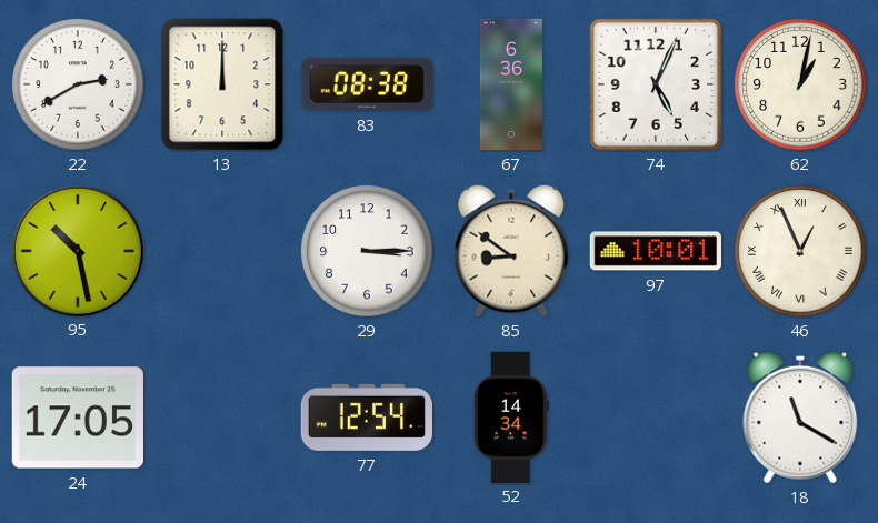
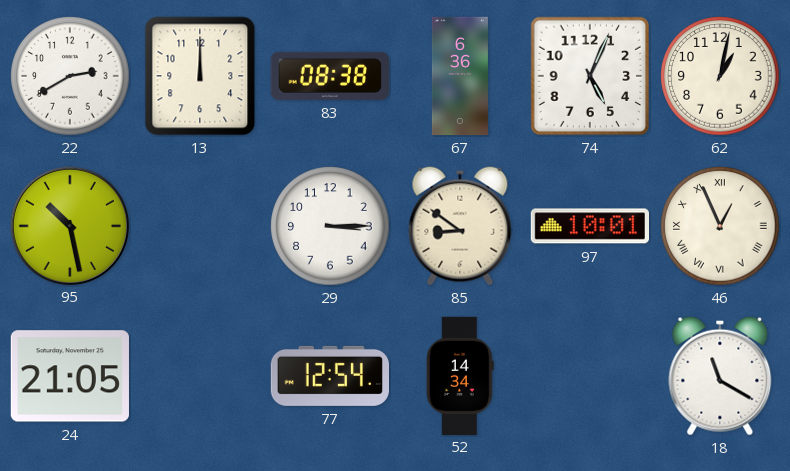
24: 17:05 -> 21:05
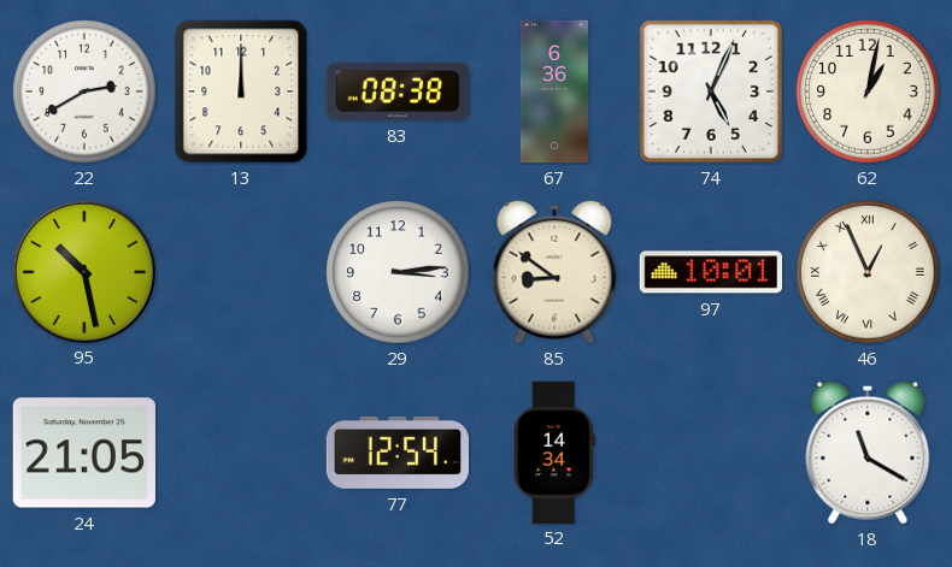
29: 3:15 -> 3:14
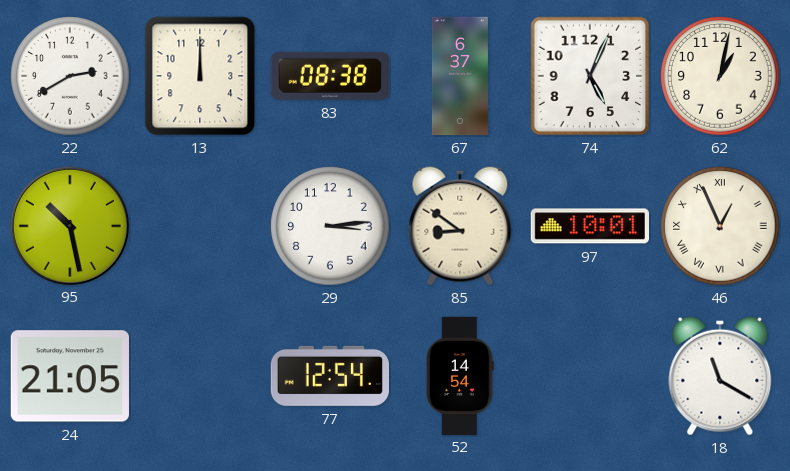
67: 6:36 -> 6:37
52: 14:34 -> 14:54
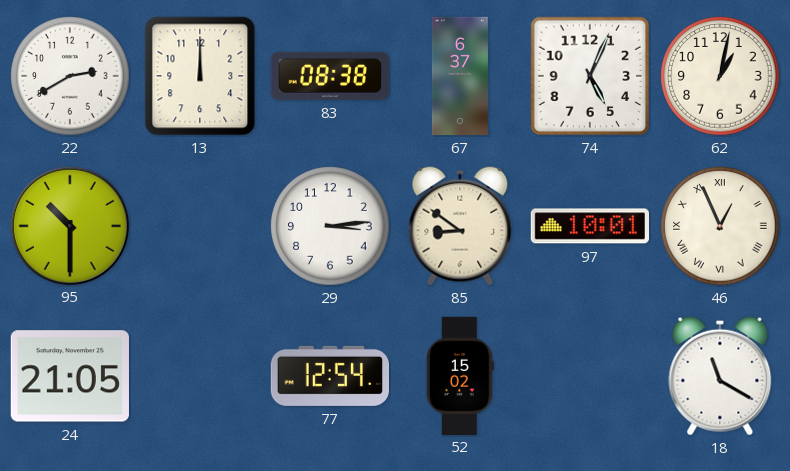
95: 10:28 -> 10:30
52: 14:54 -> 15:02
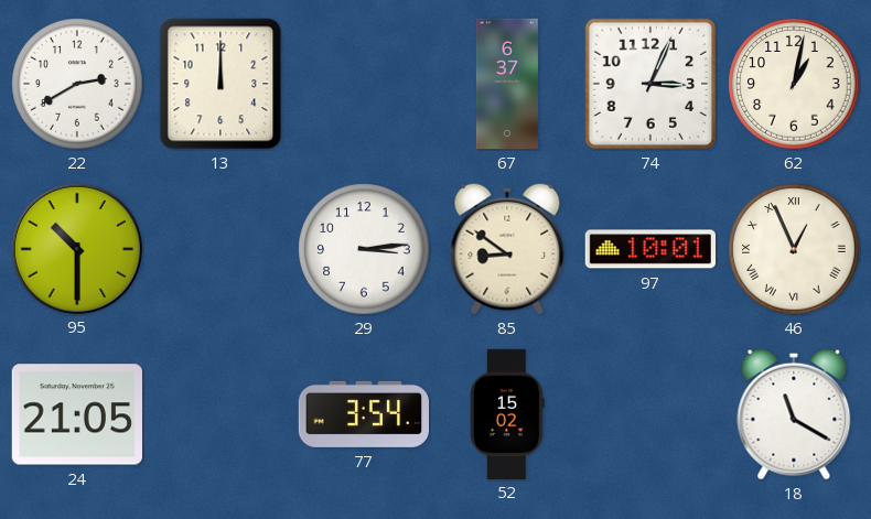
83: 08:38 -> none
74: 5:04 -> 3:04
77: 12:54 -> 3:54
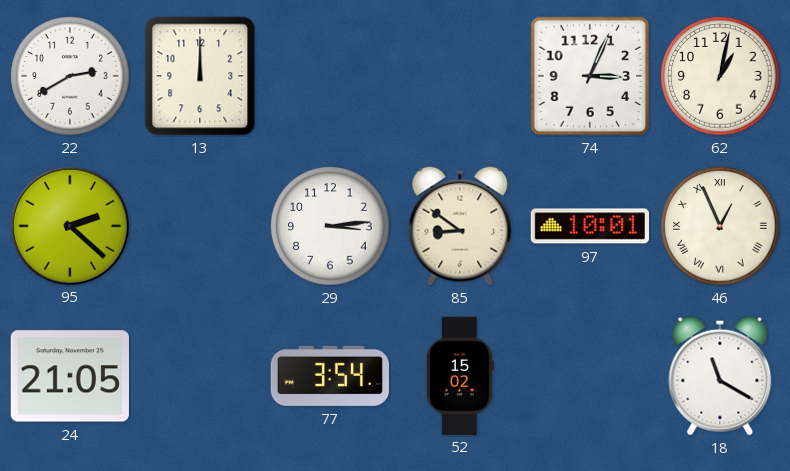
67: 6:37 -> none
95: 10:30 -> 2:22
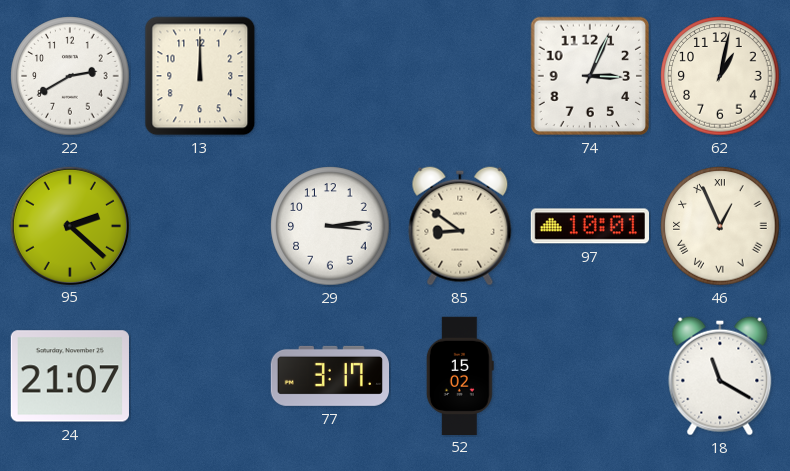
24: 21:05 -> 21:07
77: 3:54 -> 3:17
